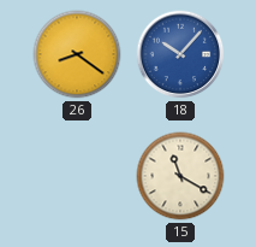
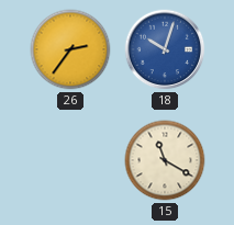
26: 8:21 -> 2:36
18: 10:07 -> 10:03
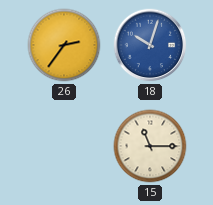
15: 11:20 -> 11:15
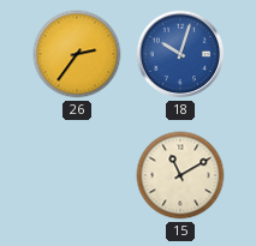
15: 11:15 -> 11:10
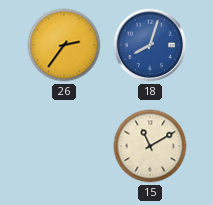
18: 10:03 -> 8:03
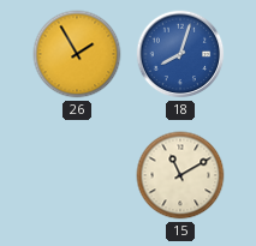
26: 2:36 -> 1:55
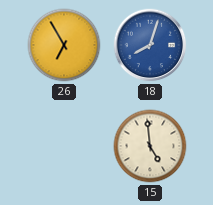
26: 1:55 -> 6:55
15: 11:10 -> 4:59
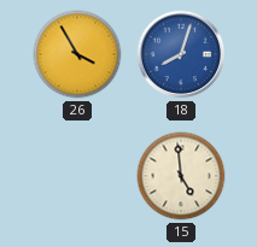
26: 6:55 -> 3:55
